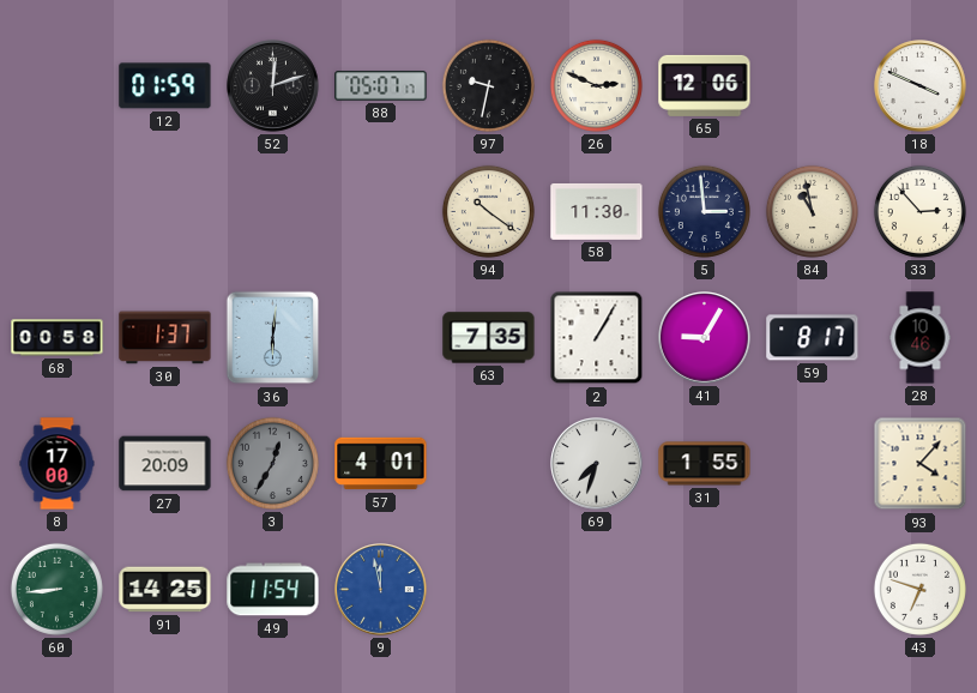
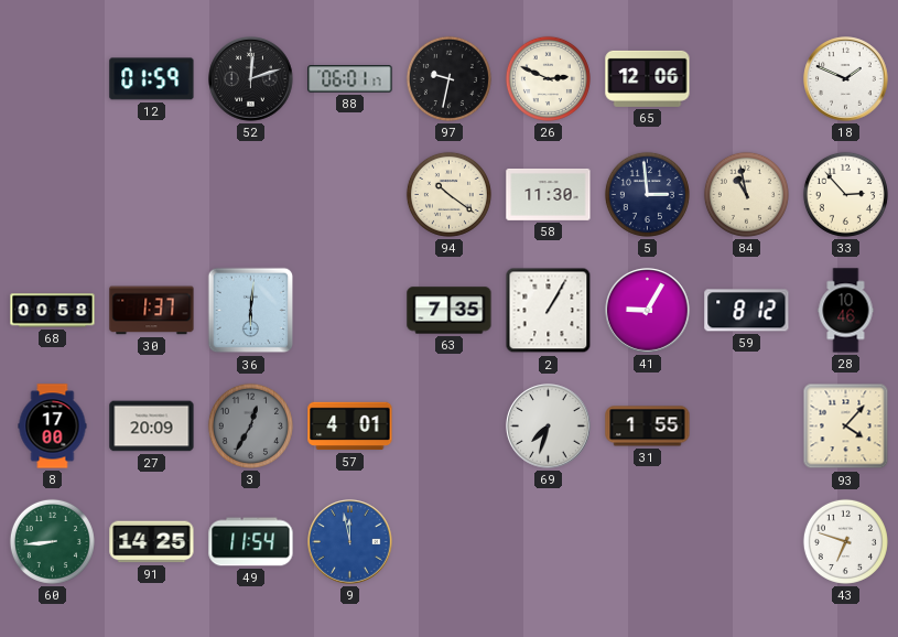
88: 05:07 -> 06:01
18: 3:49 -> 1:49
59: 8:17 -> 8:12
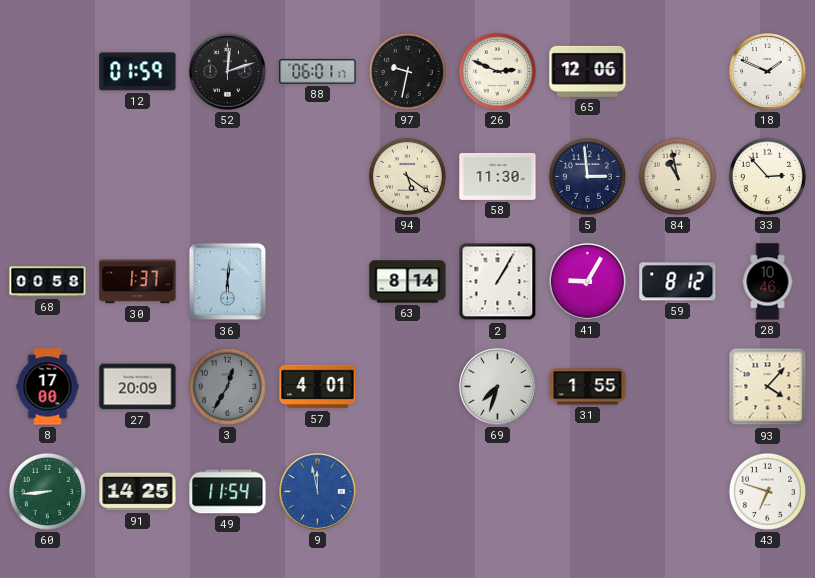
94: 10:21 -> 5:21
63: 7:35 -> 8:14
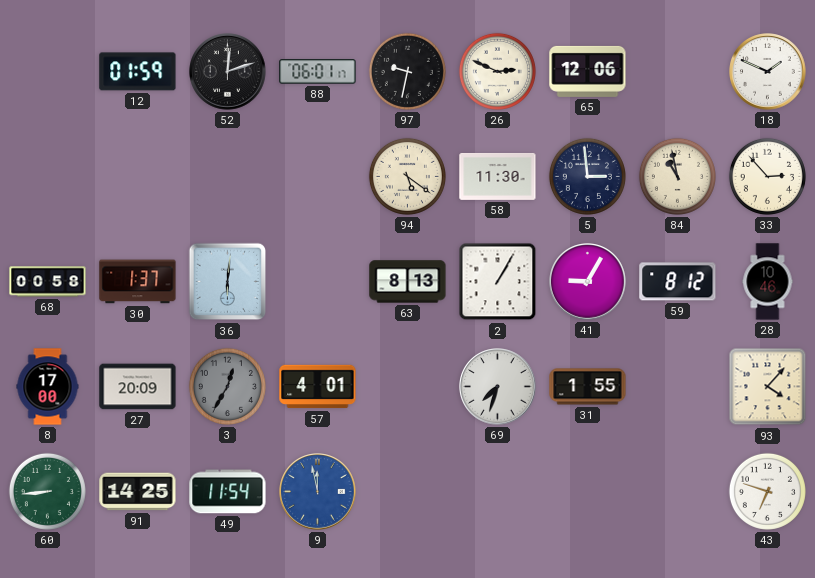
63: 8:14 -> 8:13
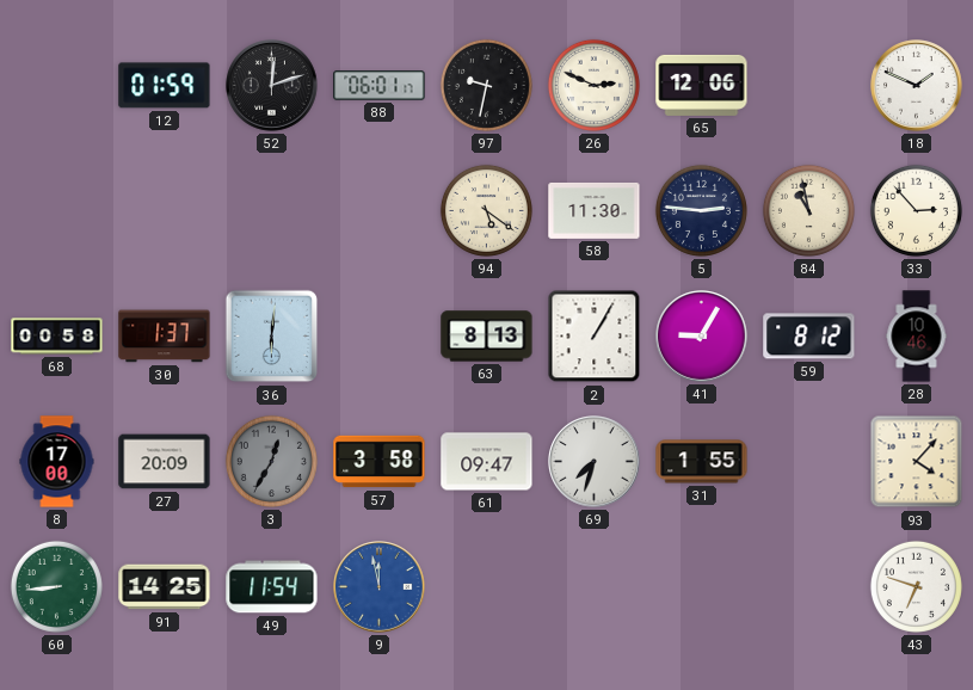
5: 2:59 -> 2:46
57: 4:01 -> 3:58
61: none -> 09:47
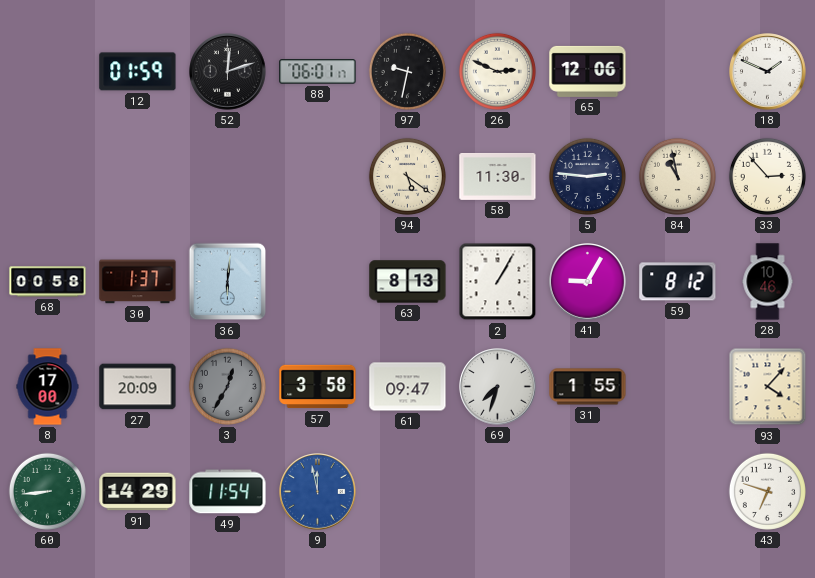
91: 14:25 -> 14:29
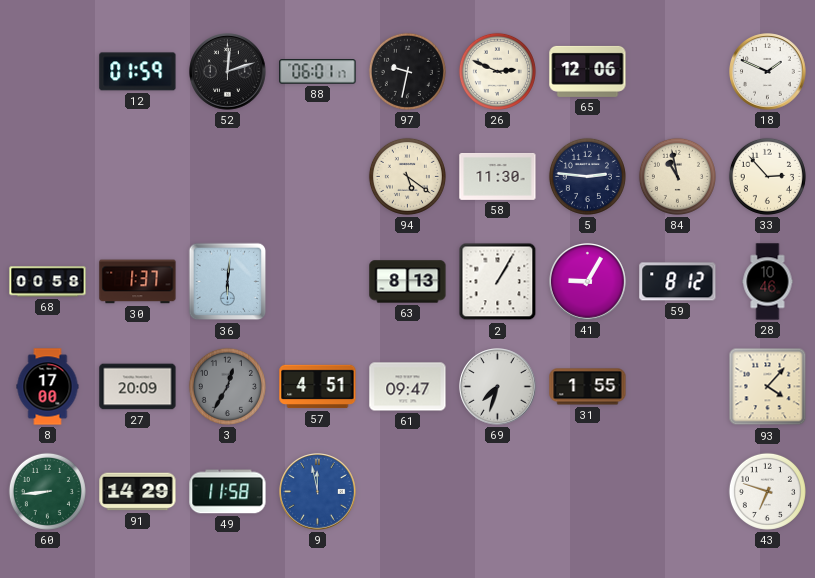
57: 3:58 -> 4:51
49: 11:54 -> 11:58
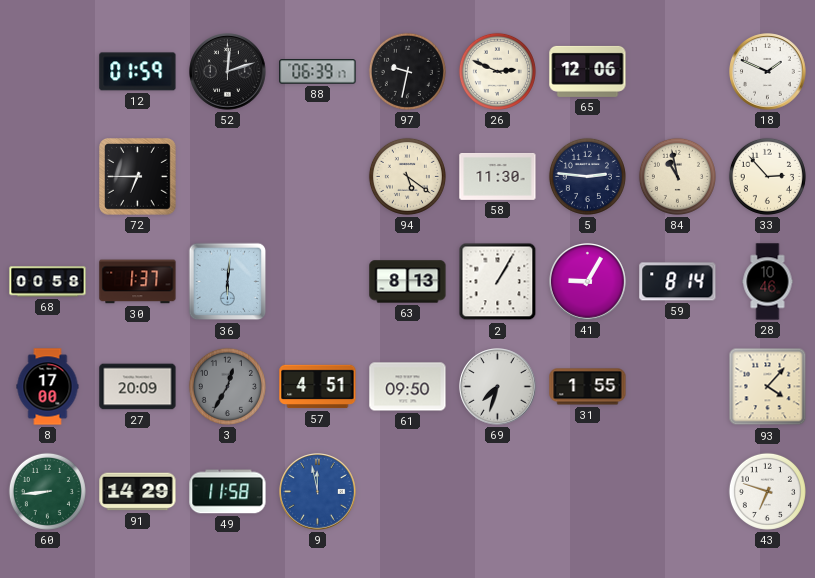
88: 06:01 -> 06:39
72: none -> 6:45
59: 8:12 -> 8:14
61: 09:47 -> 09:50
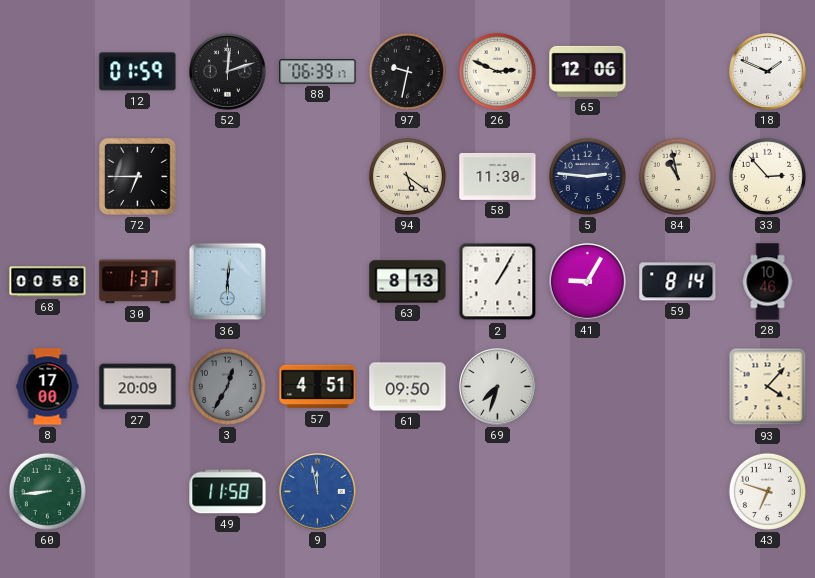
31: 1:55 -> none
91: 14:29 -> none
